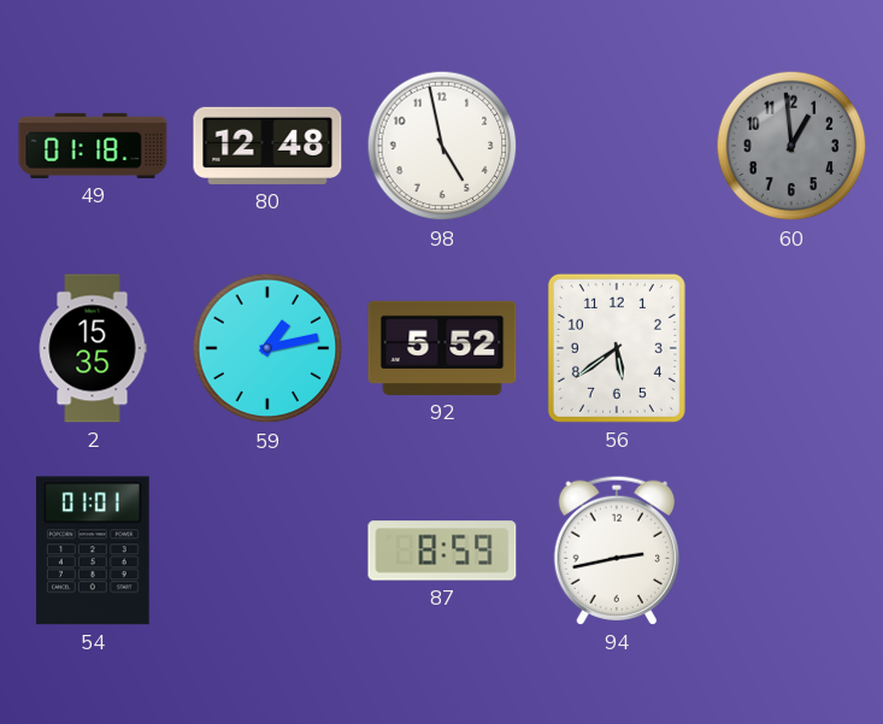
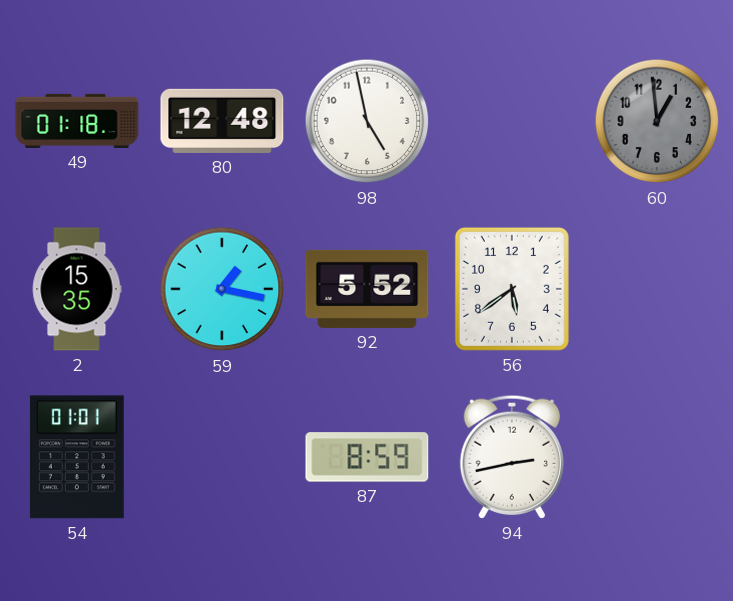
59: 1:13 -> 1:17
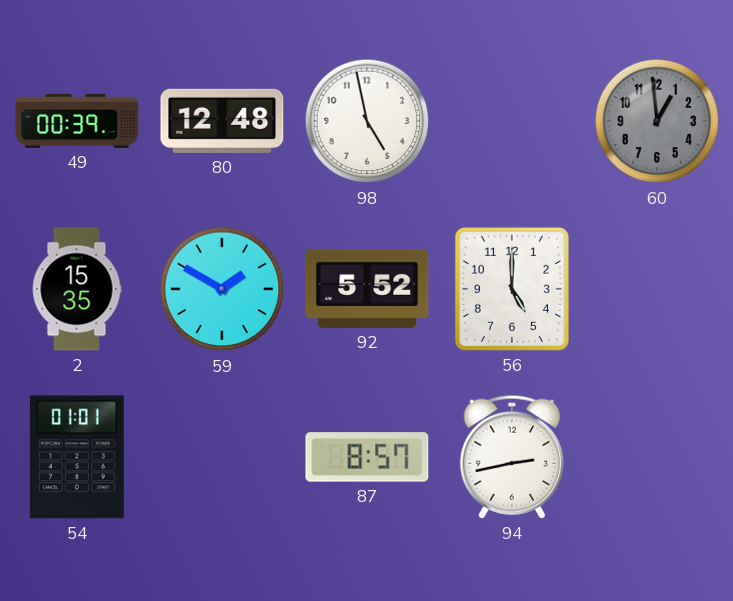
49: 01:18 -> 00:39
59: 1:17 -> 1:50
56: 5:39 -> 5:00
87: 8:59 -> 8:57
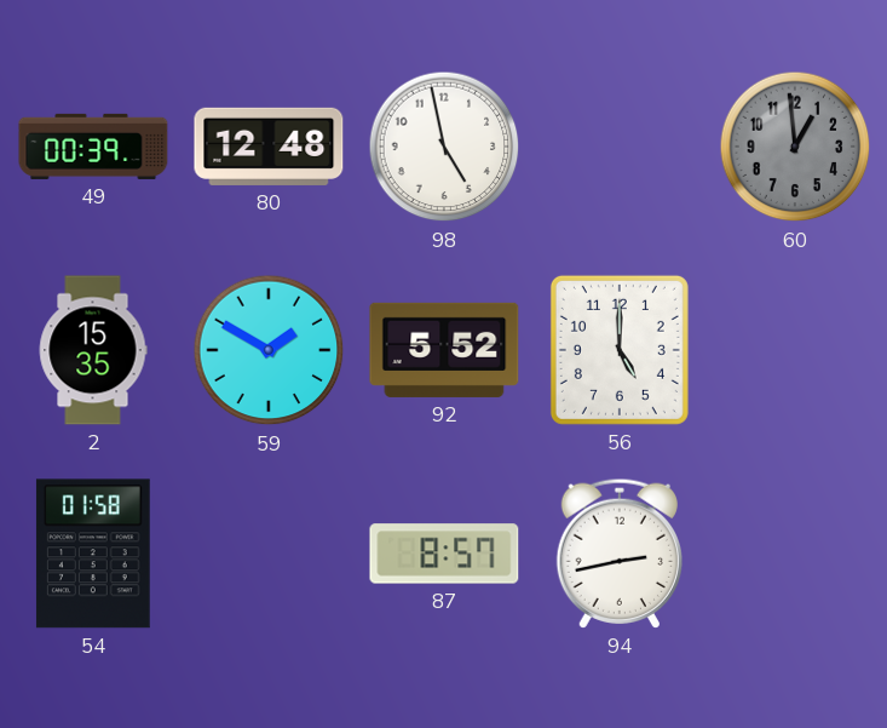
54: 01:01 -> 01:58
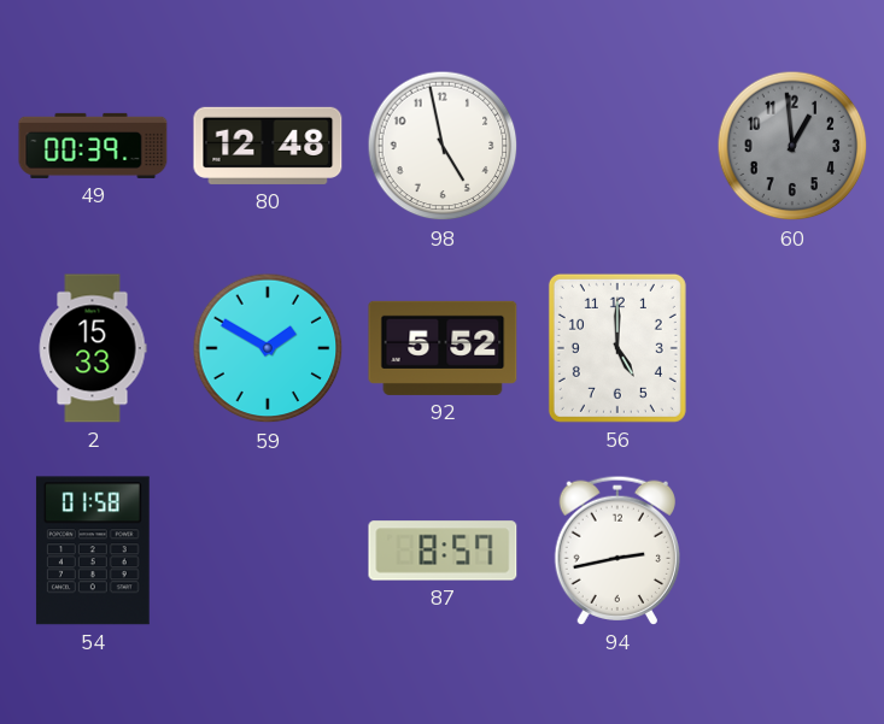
2: 15:35 -> 15:33
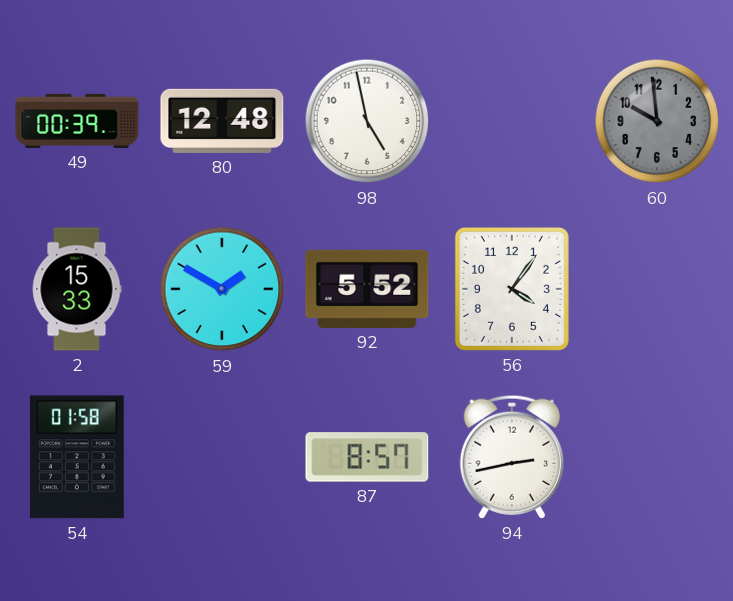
60: 12:59 -> 9:59
56: 5:00 -> 4:06
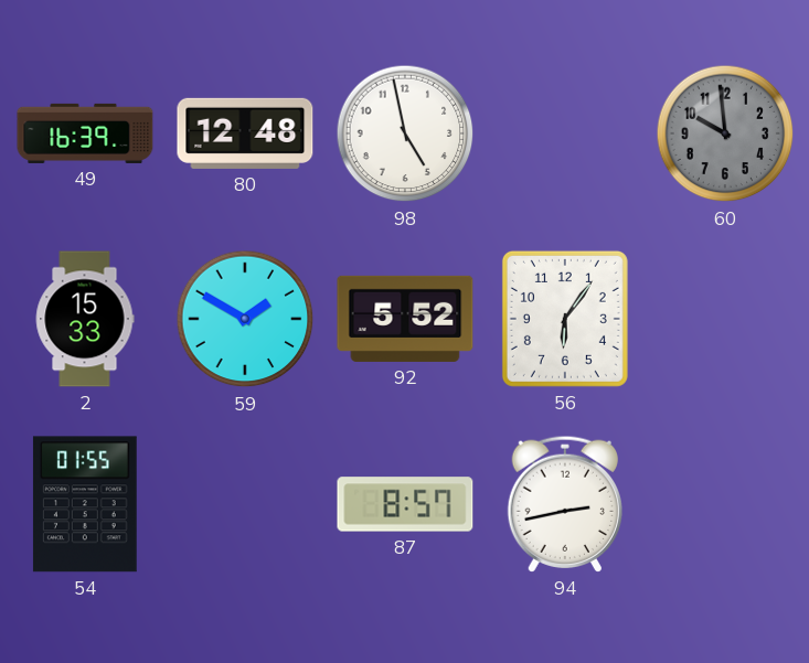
49: 00:39 -> 16:39
56: 4:06 -> 6:06
54: 01:58 -> 01:55
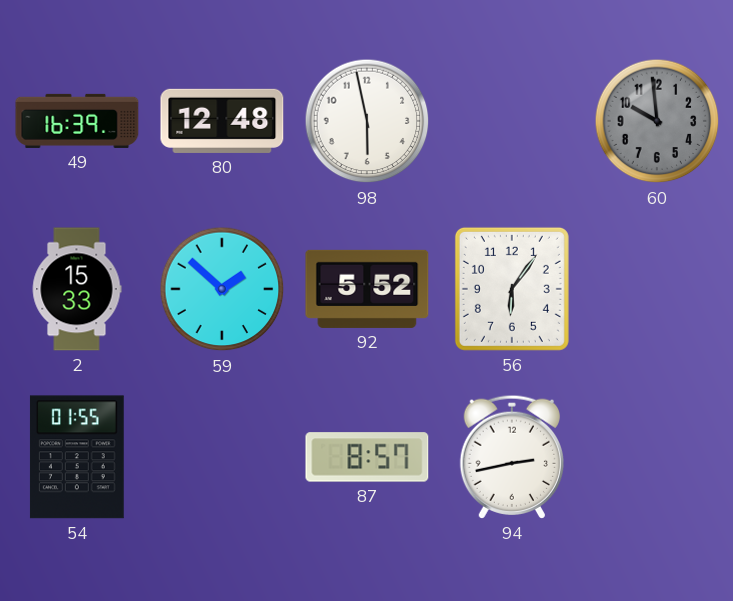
98: 4:58 -> 5:58
59: 1:50 -> 1:52
